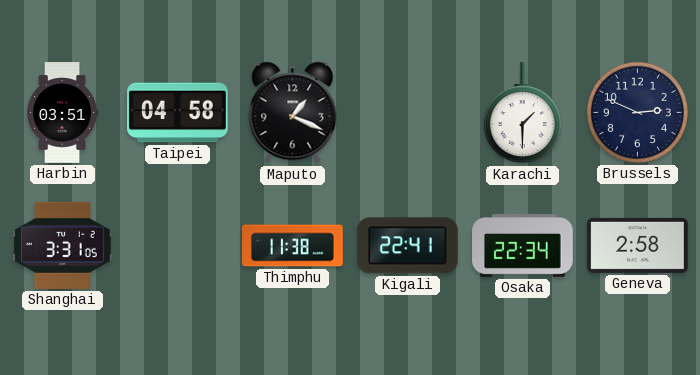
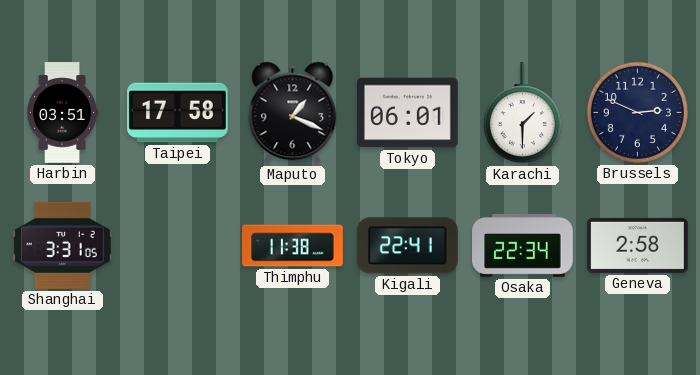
Taipei: 04:58 -> 17:58
Tokyo: none -> 06:01
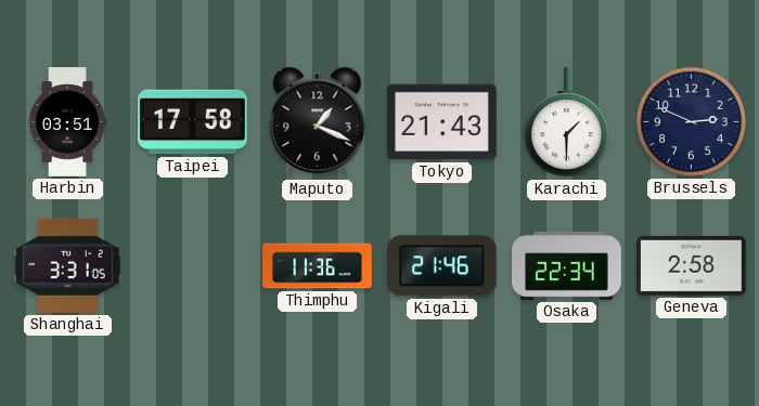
Tokyo: 06:01 -> 21:43
Thimphu: 11:38 -> 11:36
Kigali: 22:41 -> 21:46
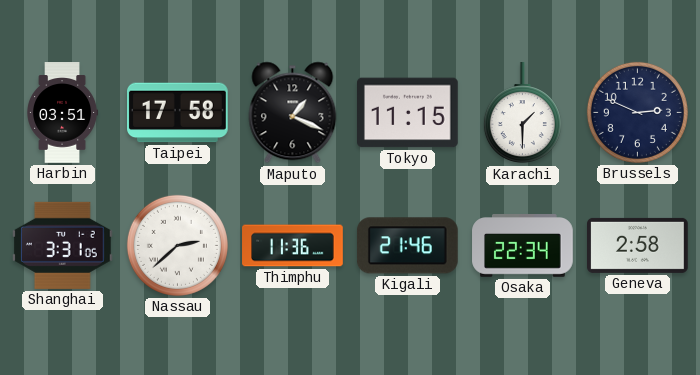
Tokyo: 21:43 -> 11:15
Nassau: none -> 2:38
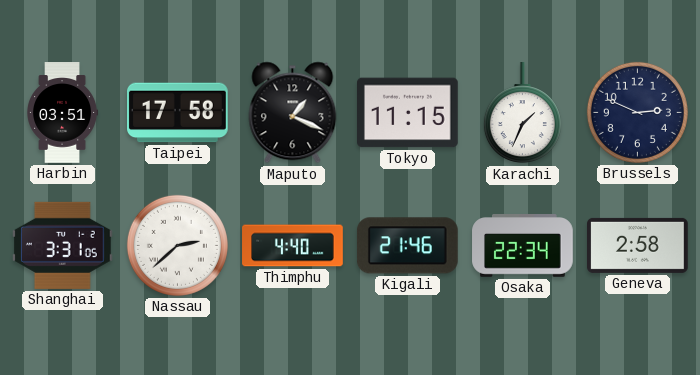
Karachi: 1:30 -> 1:34
Thimphu: 11:36 -> 4:40
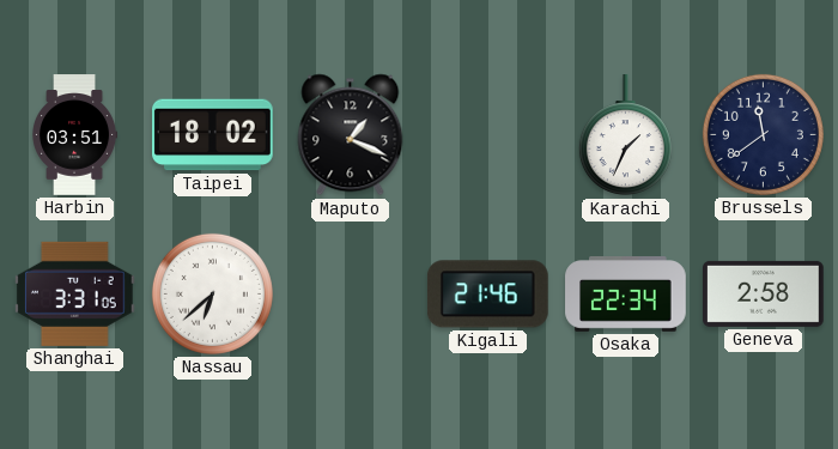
Taipei: 17:58 -> 18:02
Tokyo: 11:15 -> none
Brussels: 2:49 -> 11:39
Nassau: 2:38 -> 6:38
Thimphu: 4:40 -> none
